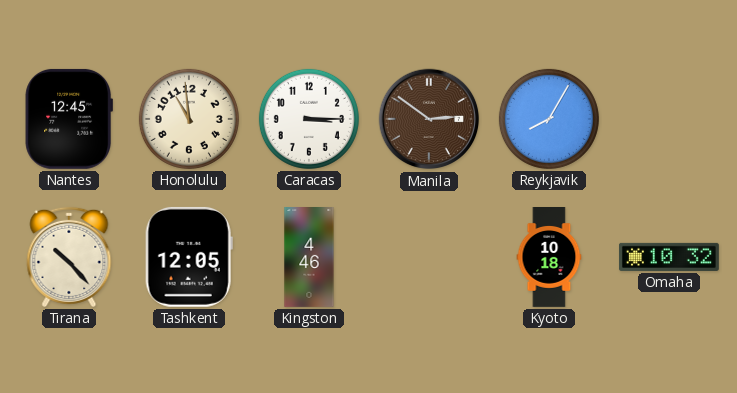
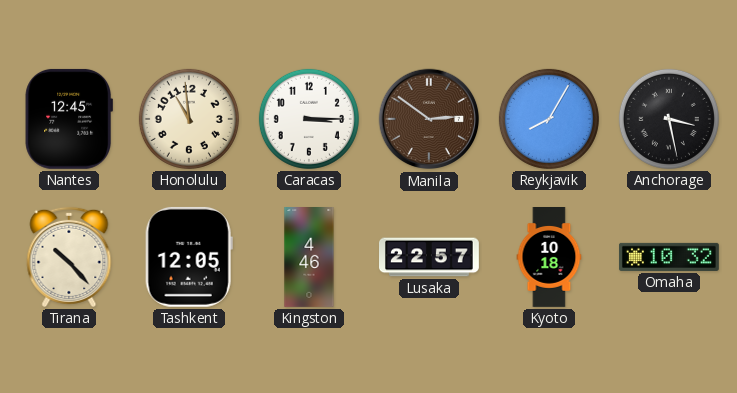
Anchorage: none -> 3:28
Lusaka: none -> 22:57
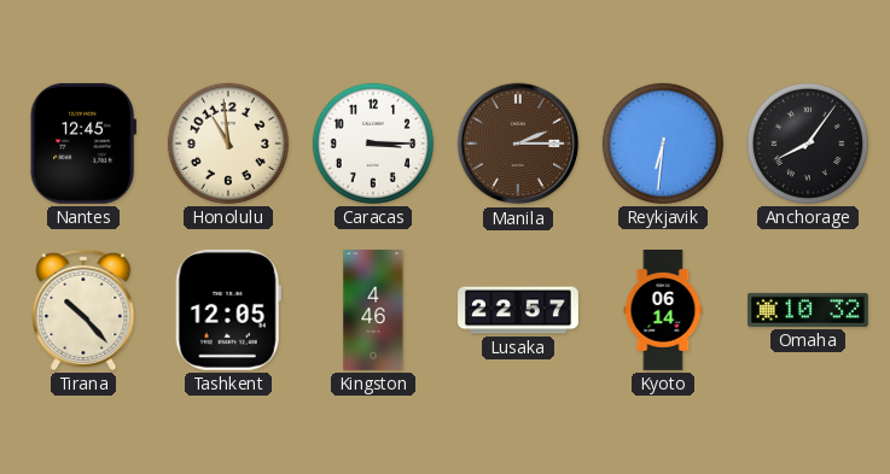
Manila: 2:51 -> 2:15
Reykjavik: 8:05 -> 6:31
Anchorage: 3:28 -> 8:06
Kyoto: 10:18 -> 06:14
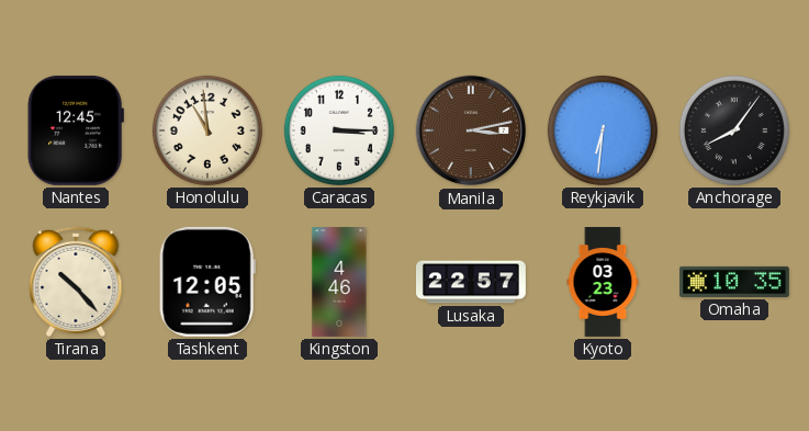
Manila: 2:15 -> 3:13
Kyoto: 06:14 -> 03:23
Omaha: 10:32 -> 10:35
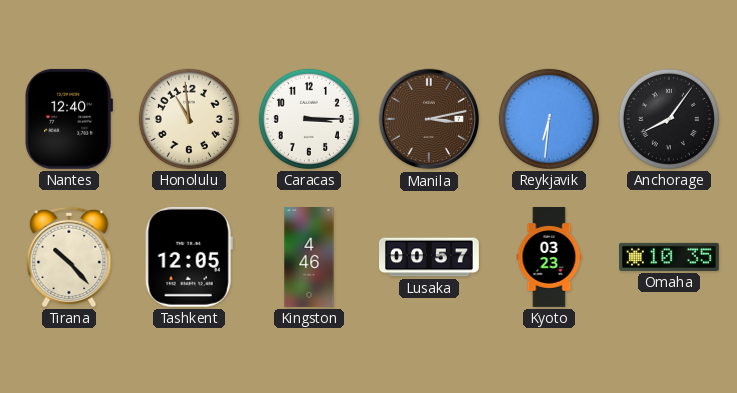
Nantes: 12:45 -> 12:40
Lusaka: 22:57 -> 00:57
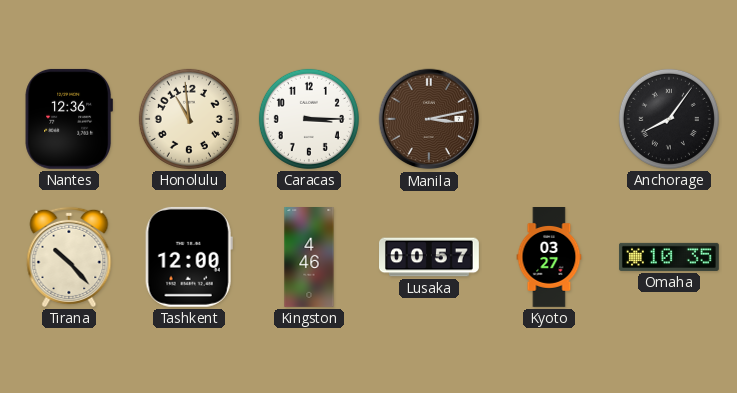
Nantes: 12:40 -> 12:36
Reykjavik: 6:31 -> none
Tashkent: 12:05 -> 12:00
Kyoto: 03:23 -> 03:27
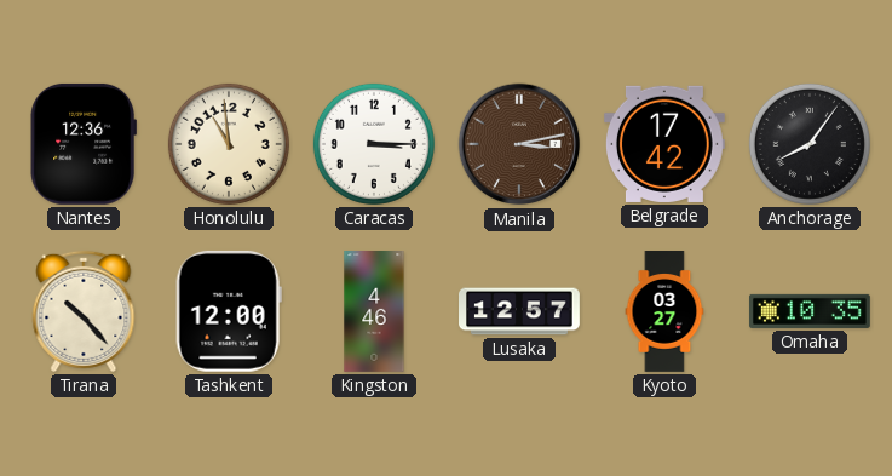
Belgrade: none -> 17:42
Lusaka: 00:57 -> 12:57
